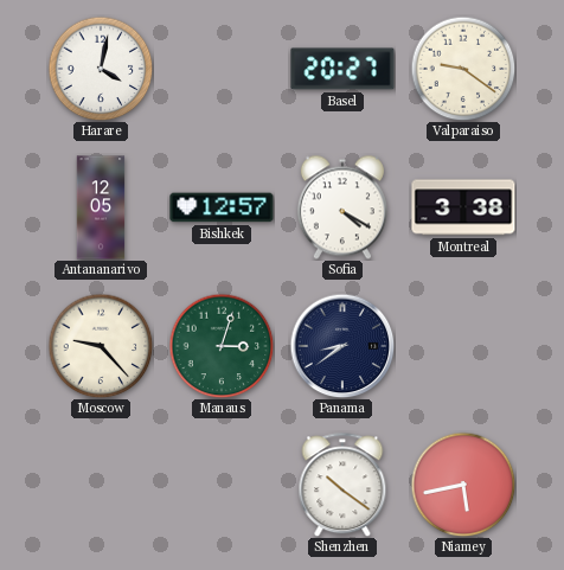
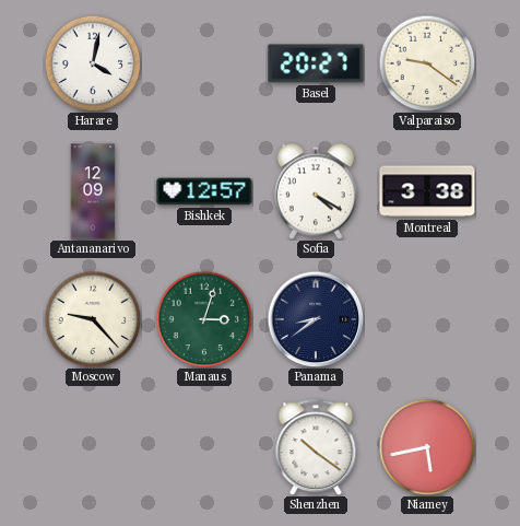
Antananarivo: 12:05 -> 12:09
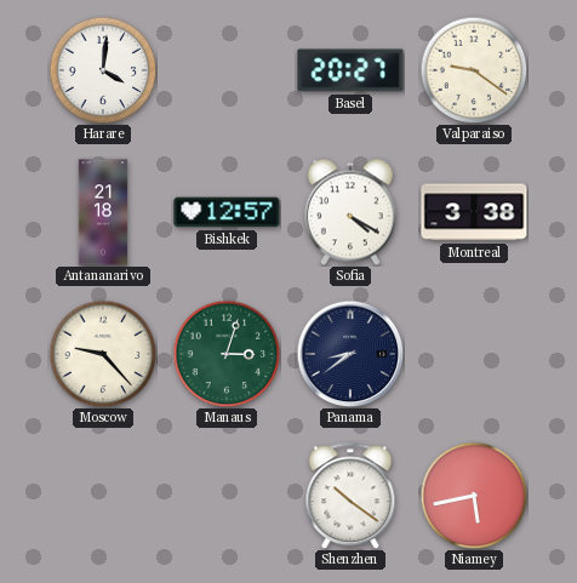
Harare: 4:02 -> 4:01
Antananarivo: 12:09 -> 21:18
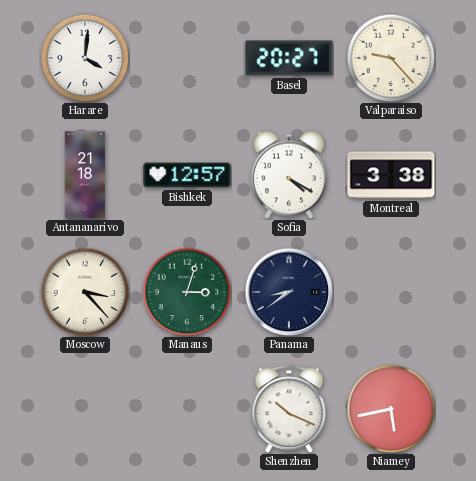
Valparaiso: 9:21 -> 9:23
Moscow: 9:23 -> 3:23
Shenzhen: 10:21 -> 10:19
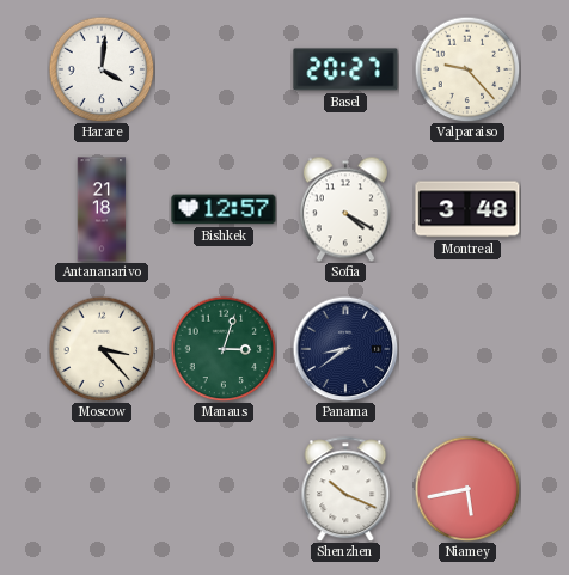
Montreal: 3:38 -> 3:48
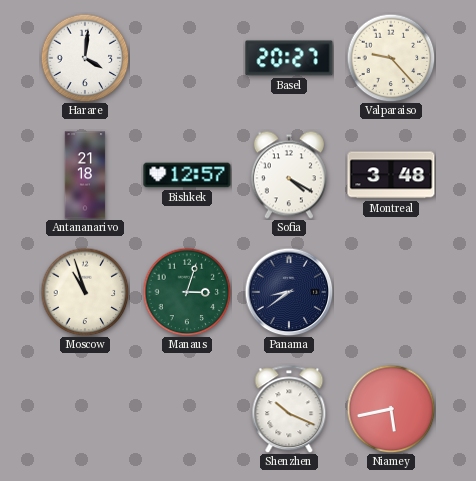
Moscow: 3:23 -> 10:57
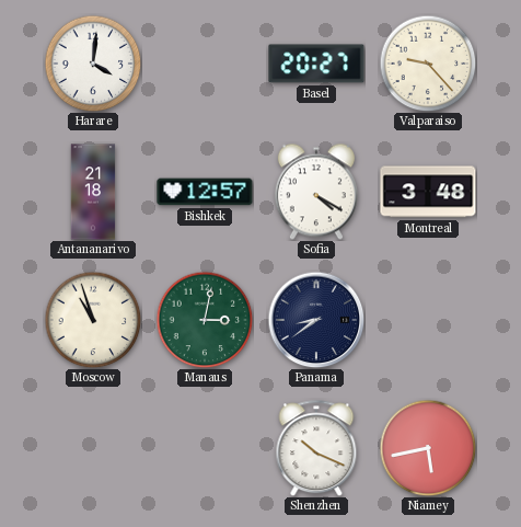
Manaus: 3:03 -> 3:02
